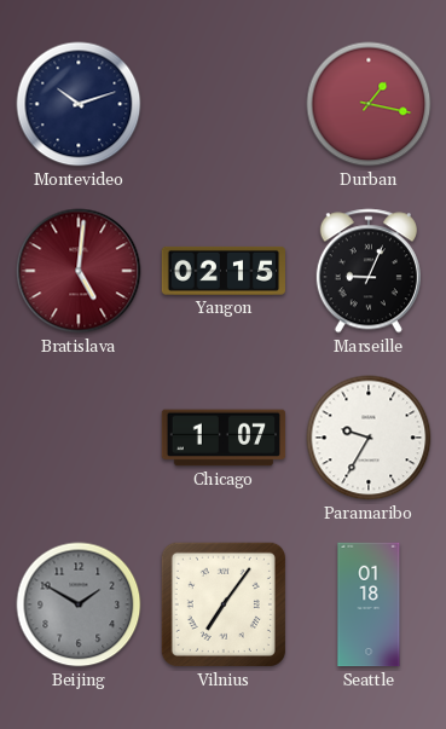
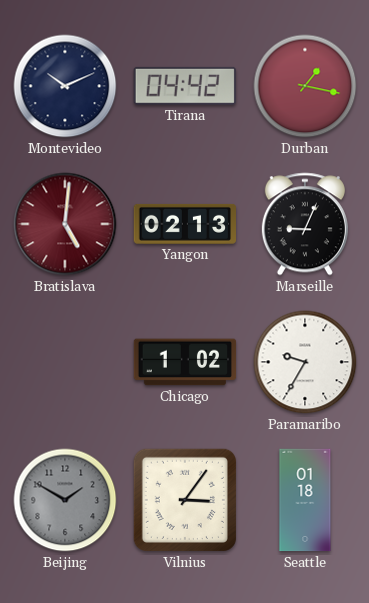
Montevideo: 10:12 -> 10:11
Tirana: none -> 04:42
Yangon: 02:15 -> 02:13
Chicago: 1:07 -> 1:02
Vilnius: 7:06 -> 3:06
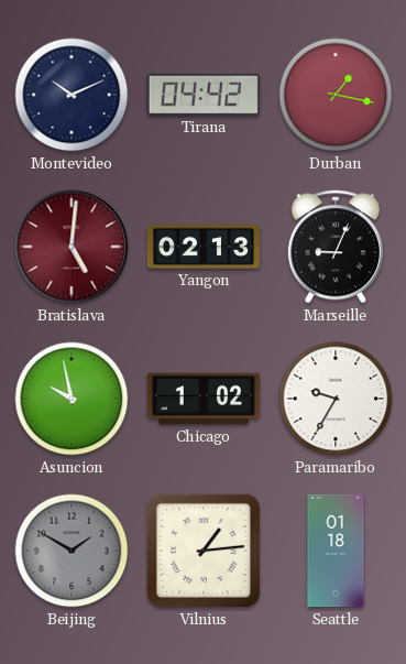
Asuncion: none -> 9:58
Vilnius: 3:06 -> 1:14
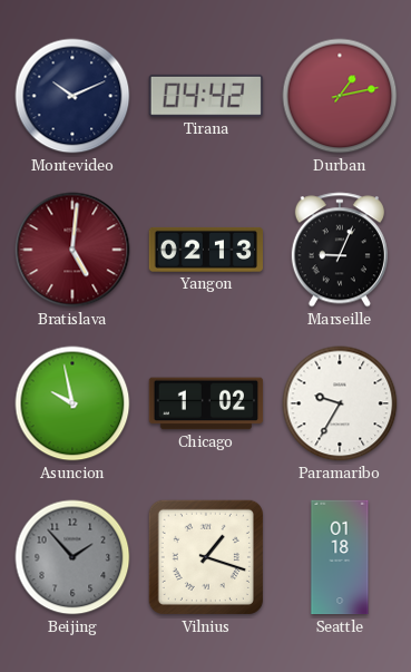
Durban: 1:17 -> 1:13
Beijing: 1:50 -> 1:53
Vilnius: 1:14 -> 1:18
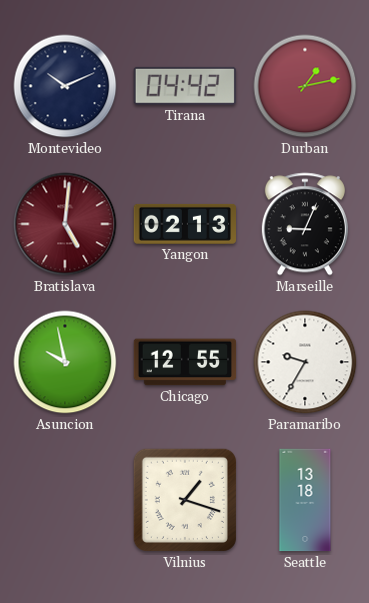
Chicago: 1:02 -> 12:55
Beijing: 1:53 -> none
Seattle: 01:18 -> 13:18
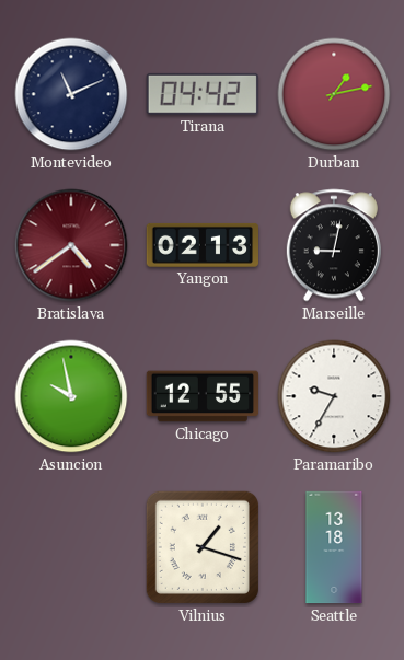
Montevideo: 10:11 -> 11:11
Bratislava: 5:01 -> 4:39
Marseille: 9:04 -> 9:02
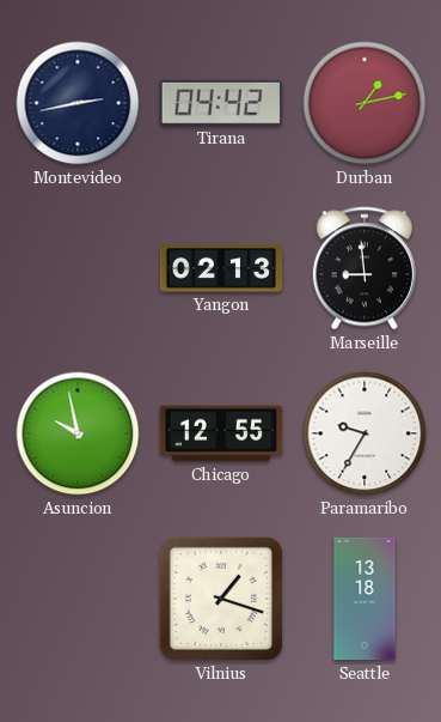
Montevideo: 11:11 -> 2:43
Bratislava: 4:39 -> none
Marseille: 9:02 -> 8:59
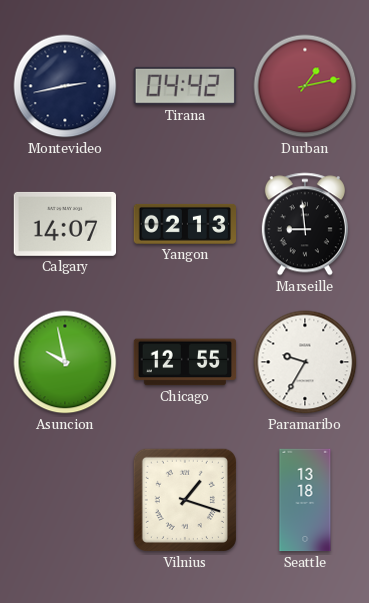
Calgary: none -> 14:07
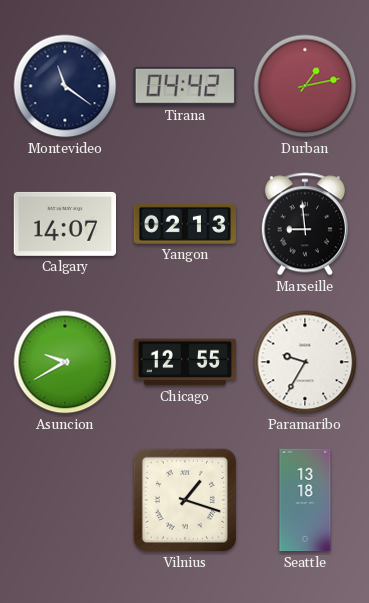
Montevideo: 2:43 -> 11:21
Asuncion: 9:58 -> 9:40
